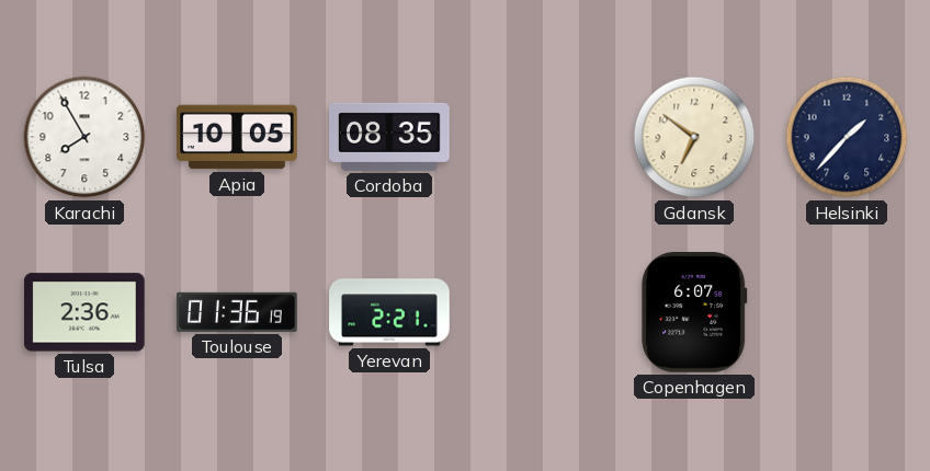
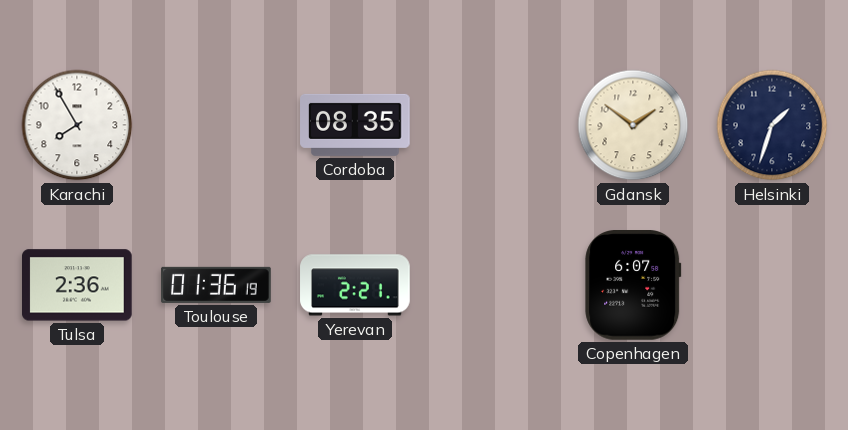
Apia: 10:05 -> none
Gdansk: 6:51 -> 1:51
Helsinki: 1:37 -> 1:33
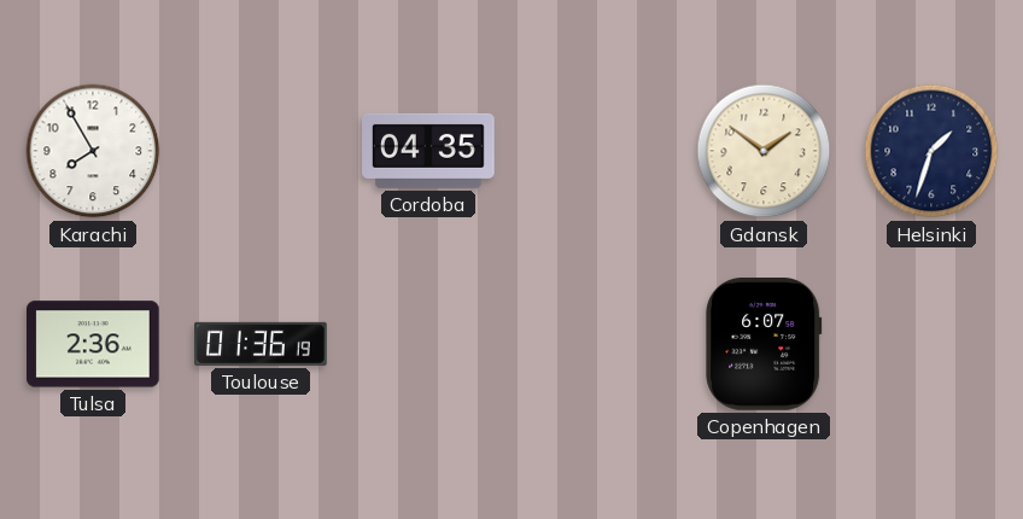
Cordoba: 08:35 -> 04:35
Yerevan: 2:21 -> none
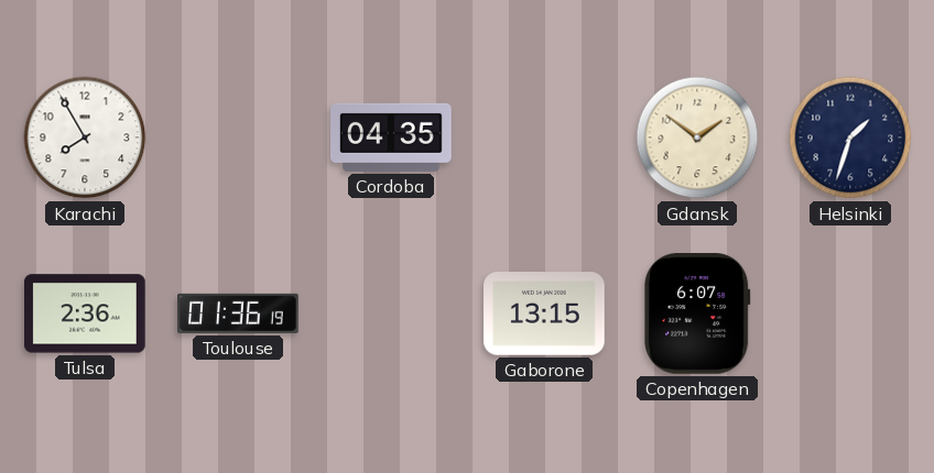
Gaborone: none -> 13:15
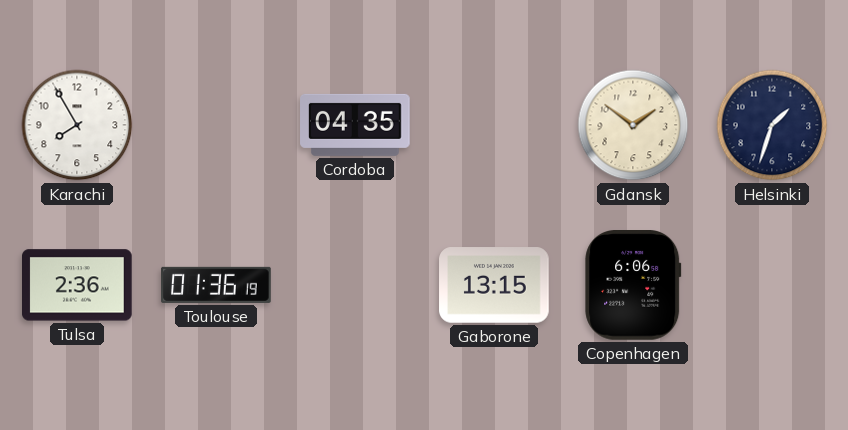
Copenhagen: 6:07 -> 6:06
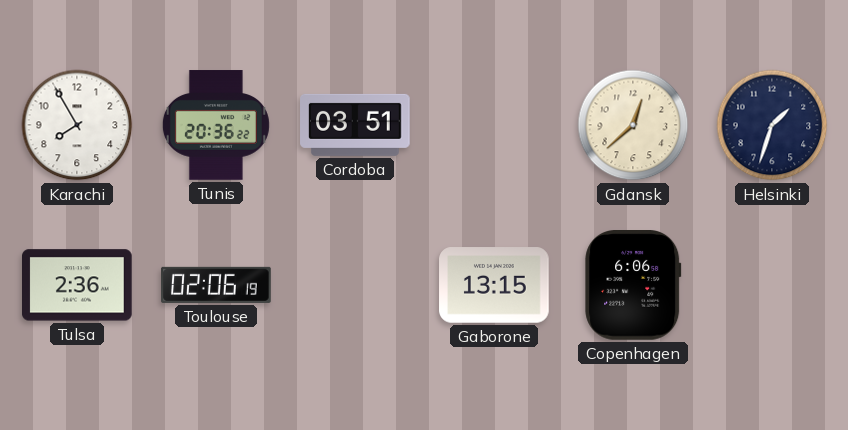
Tunis: none -> 20:36
Cordoba: 04:35 -> 03:51
Gdansk: 1:51 -> 12:38
Toulouse: 01:36 -> 02:06
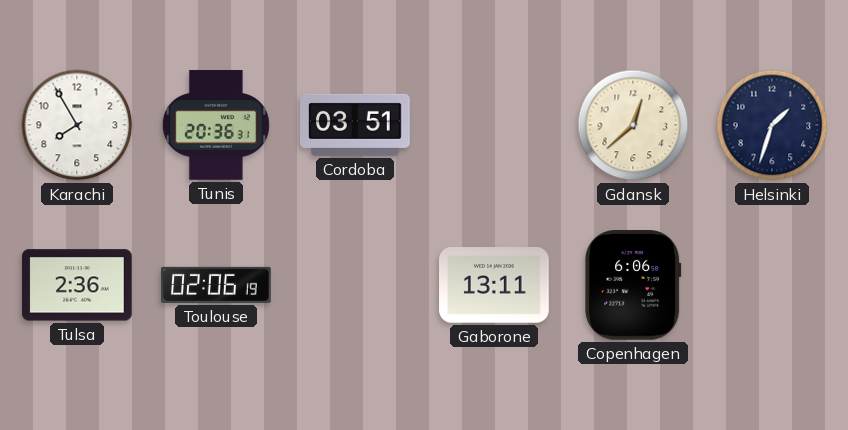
Tunis: 20:36:22 -> 20:36:31
Gaborone: 13:15 -> 13:11
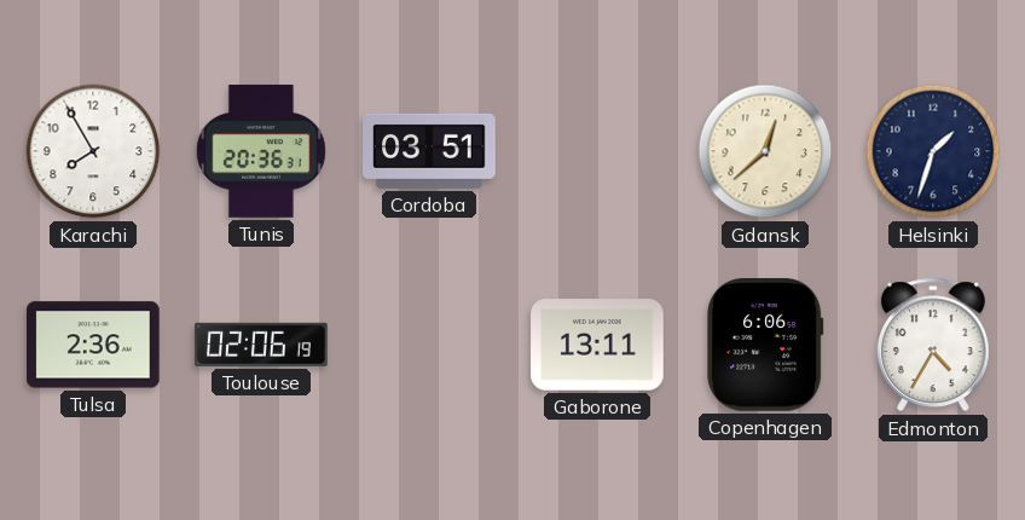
Edmonton: none -> 4:35
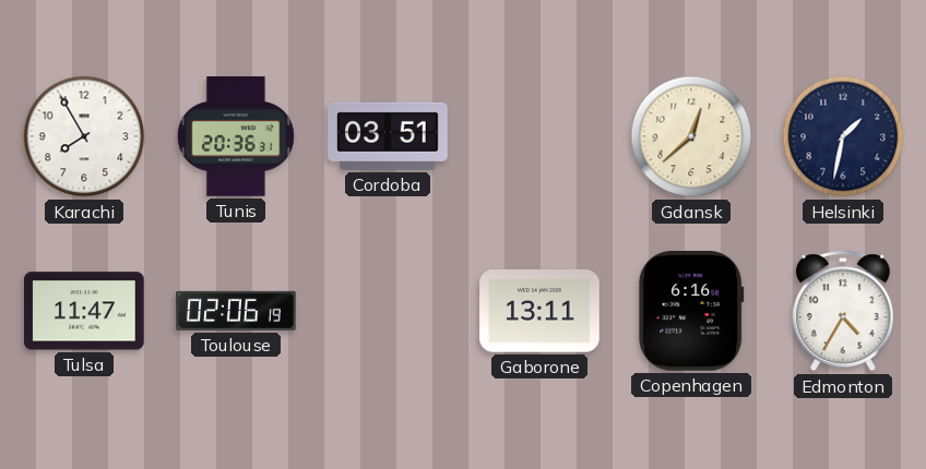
Helsinki: 1:33 -> 1:32
Tulsa: 2:36 -> 11:47
Copenhagen: 6:06 -> 6:16
